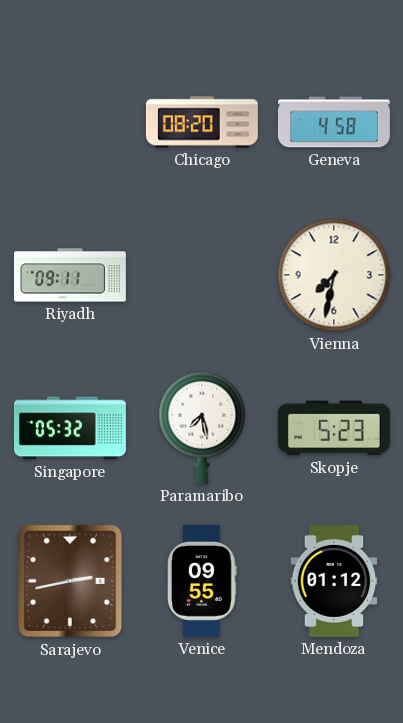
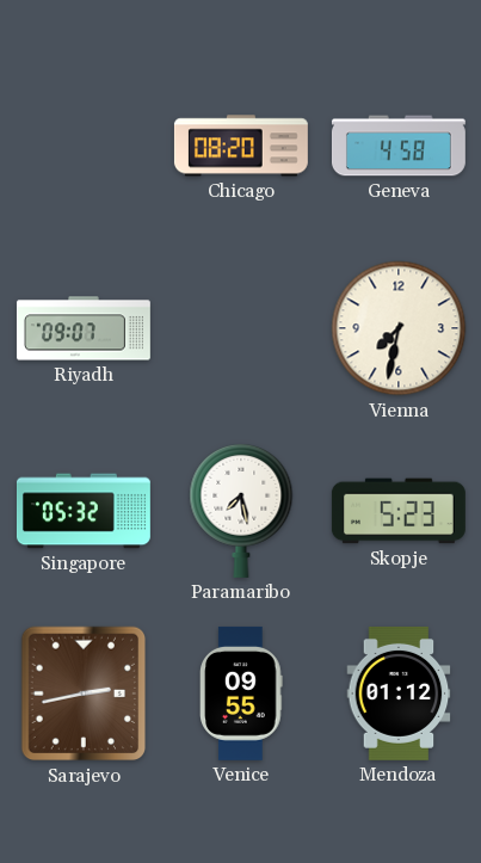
Riyadh: 09:11 -> 09:07
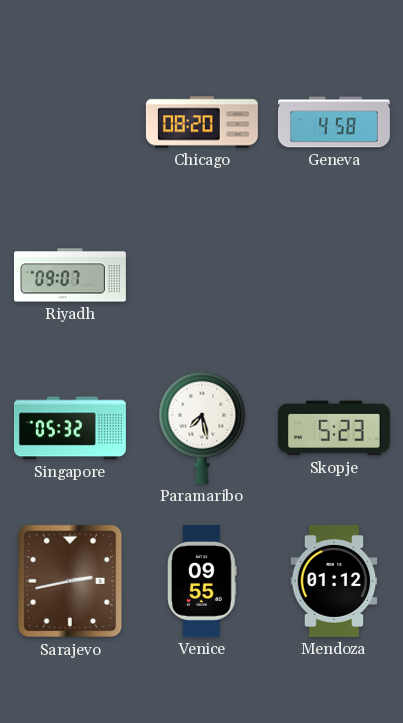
Vienna: 7:32 -> none
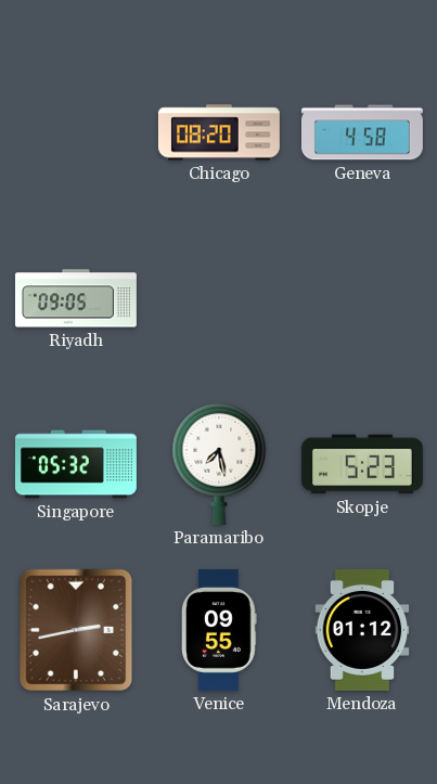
Riyadh: 09:07 -> 09:05
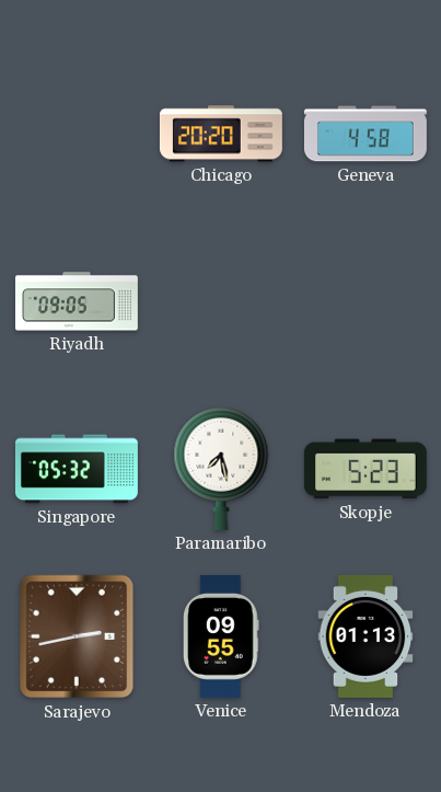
Chicago: 08:20 -> 20:20
Mendoza: 01:12 -> 01:13
